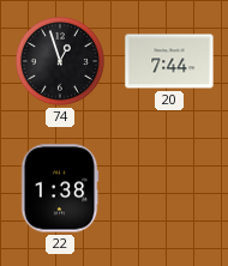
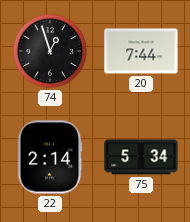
22: 1:38 -> 2:14
75: none -> 5:34
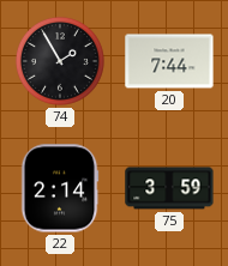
74: 12:57 -> 1:55
75: 5:34 -> 3:59
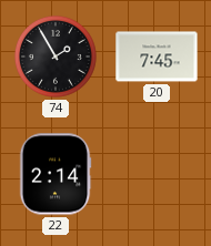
20: 7:44 -> 7:45
75: 3:59 -> none
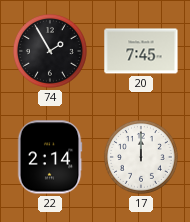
17: none -> 12:00
